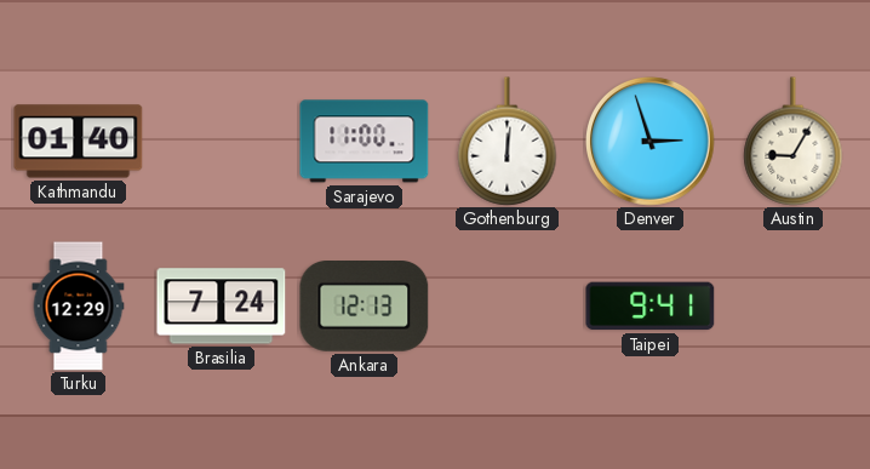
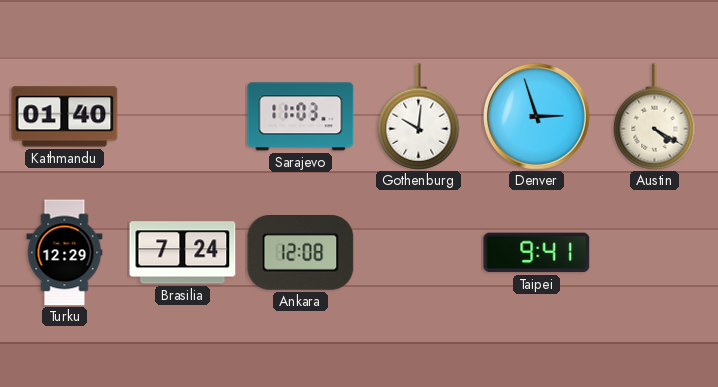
Sarajevo: 11:00 -> 11:03
Gothenburg: 12:01 -> 10:01
Austin: 9:05 -> 4:20
Ankara: 12:13 -> 12:08
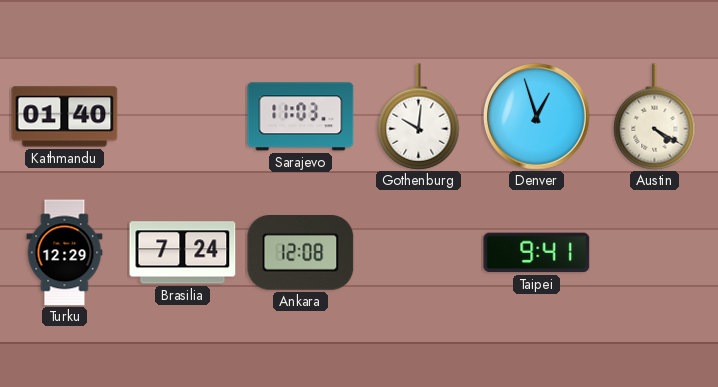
Denver: 2:57 -> 12:57
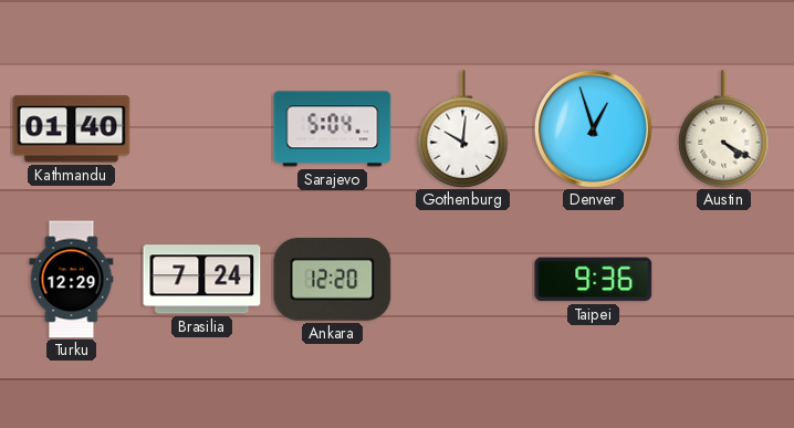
Sarajevo: 11:03 -> 5:04
Ankara: 12:08 -> 12:20
Taipei: 9:41 -> 9:36
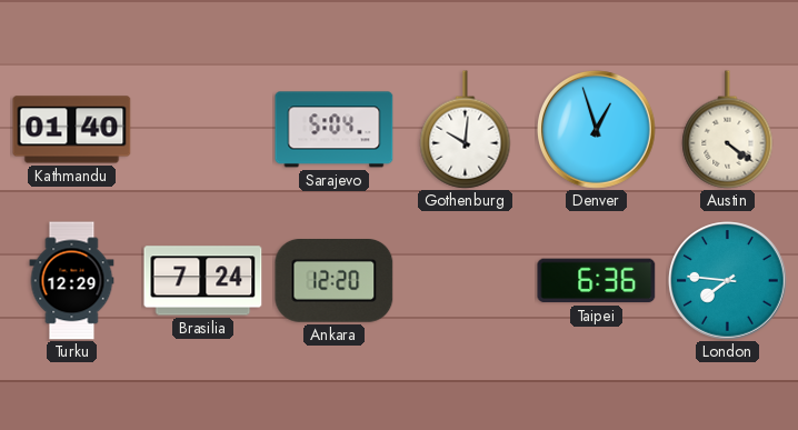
Austin: 4:20 -> 4:21
Taipei: 9:36 -> 6:36
London: none -> 7:46
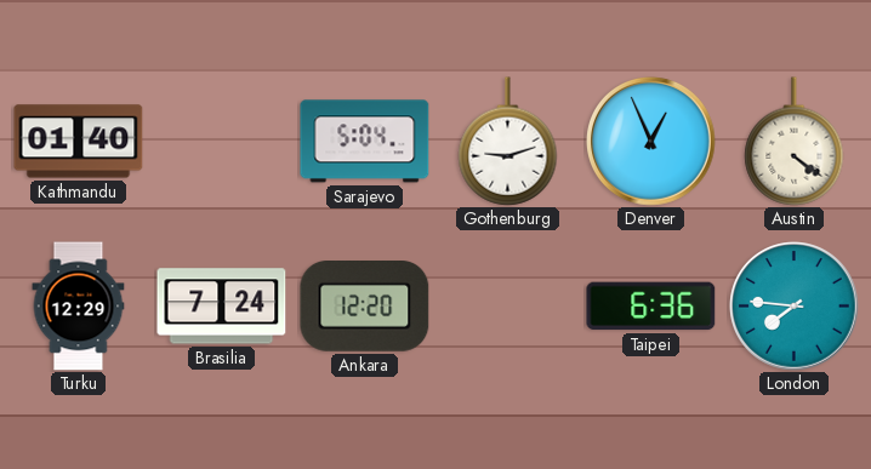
Gothenburg: 10:01 -> 9:12
Denver: 12:57 -> 12:56
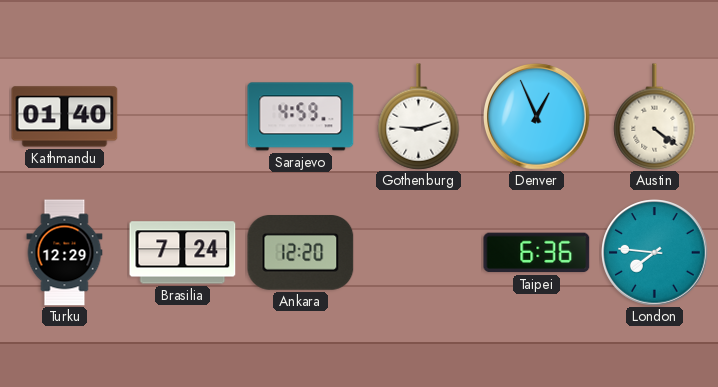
Sarajevo: 5:04 -> 4:59
